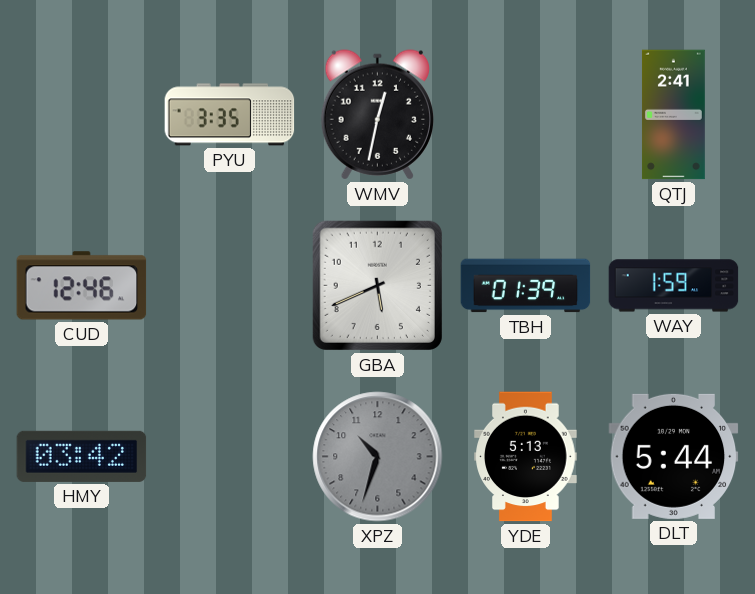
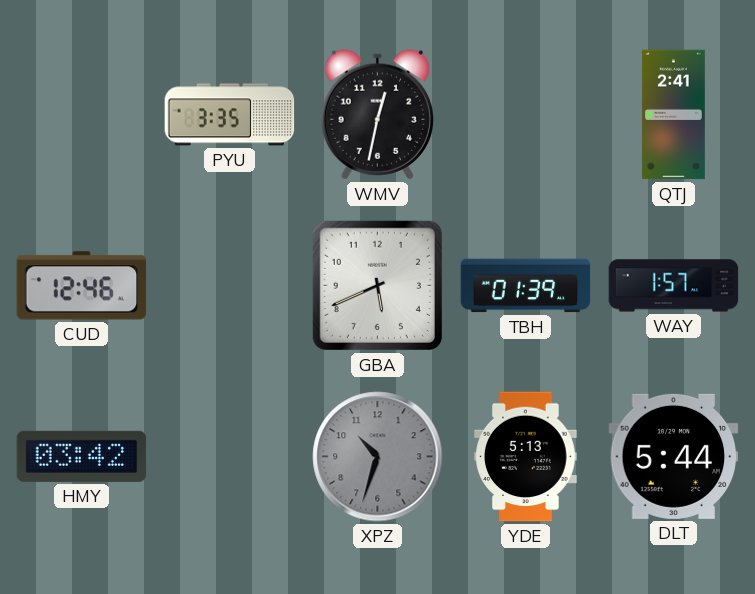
WAY: 1:59 -> 1:57
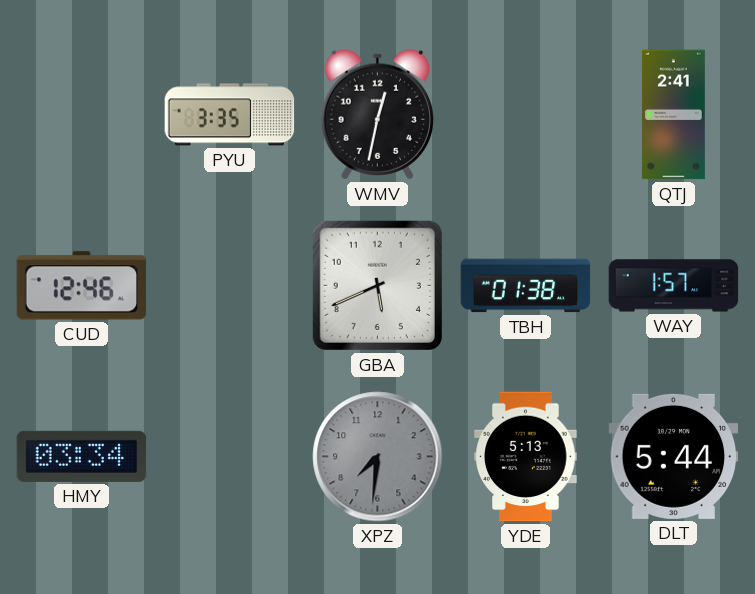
TBH: 01:39 -> 01:38
HMY: 03:42 -> 03:34
XPZ: 10:33 -> 7:31
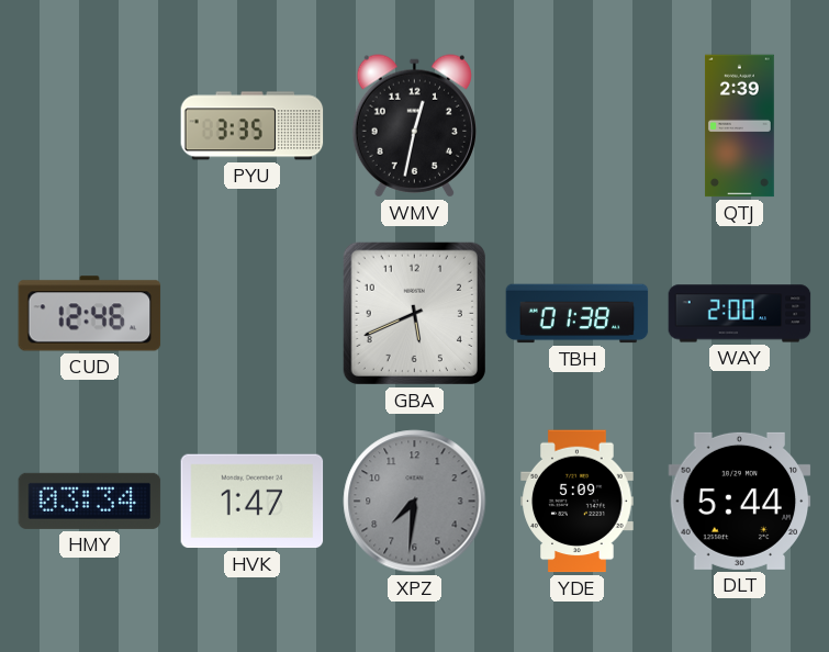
QTJ: 2:41 -> 2:39
WAY: 1:57 -> 2:00
HVK: none -> 1:47
YDE: 5:13 -> 5:09
